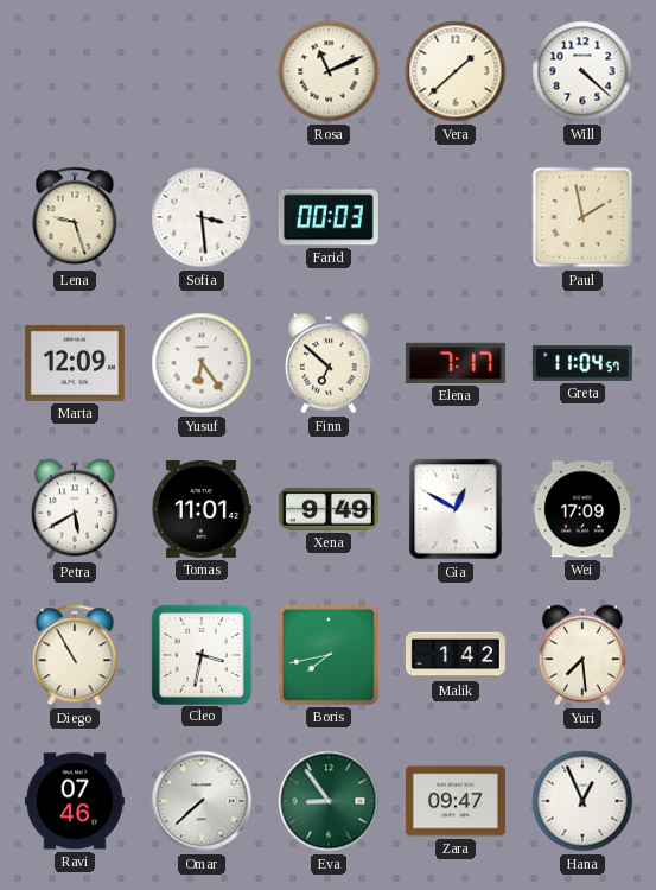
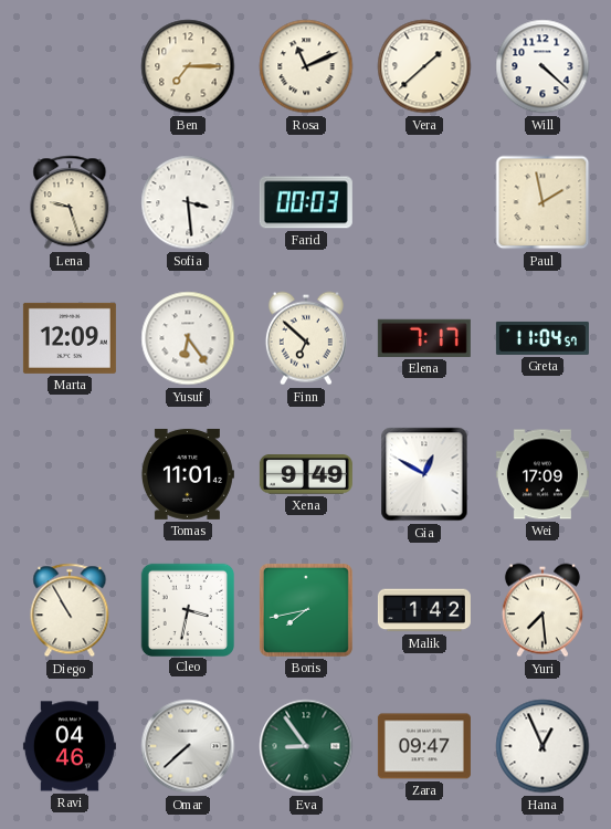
Ben: none -> 7:15
Petra: 5:40 -> none
Ravi: 07:46 -> 04:46
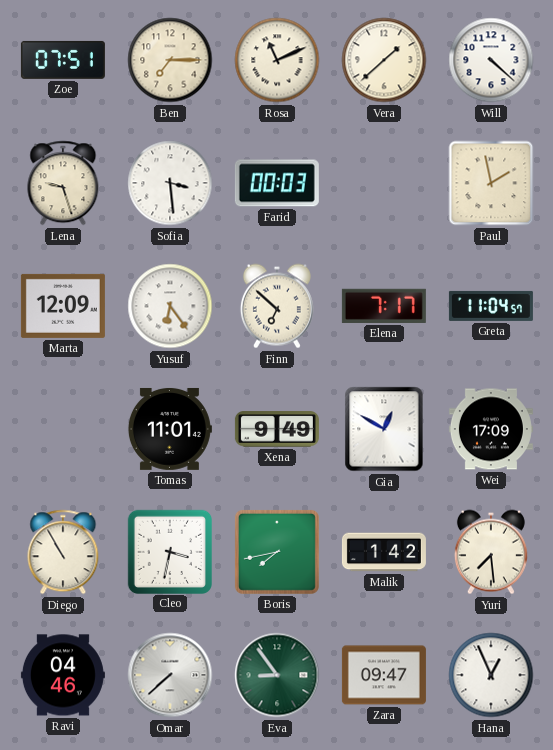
Zoe: none -> 07:51
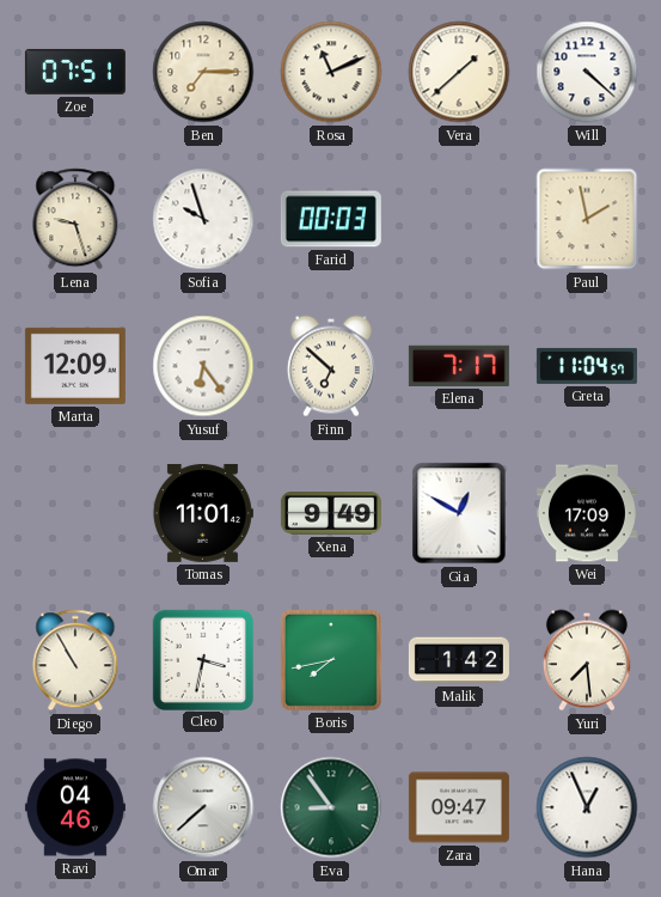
Sofia: 3:29 -> 9:57
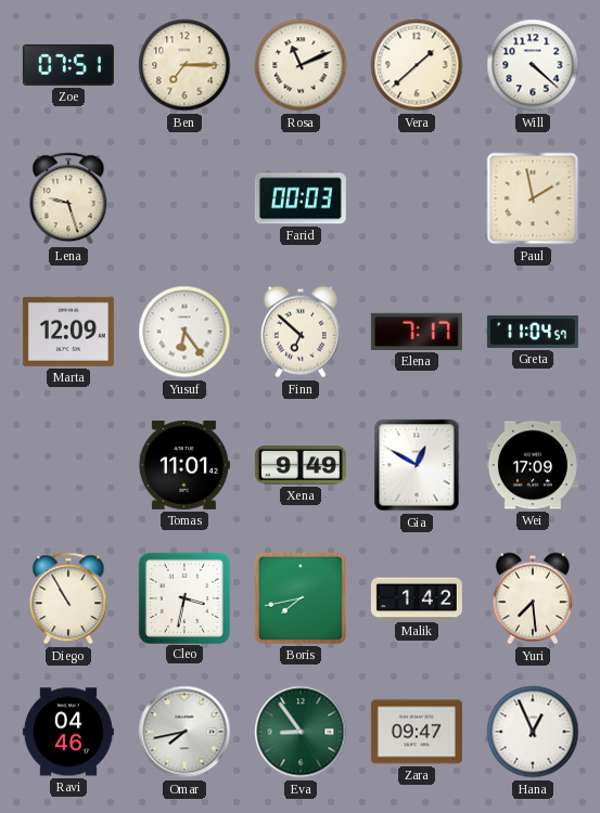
Sofia: 9:57 -> none
Omar: 7:38 -> 7:43
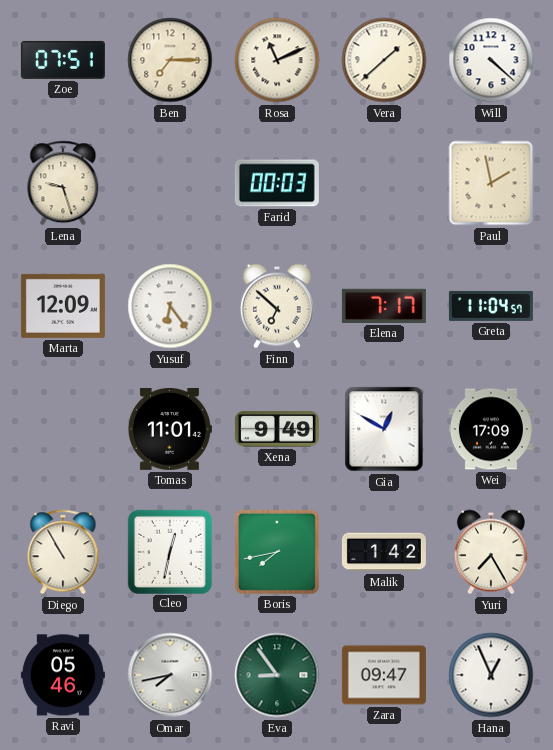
Cleo: 3:32 -> 12:32
Yuri: 7:29 -> 7:25
Ravi: 04:46 -> 05:46
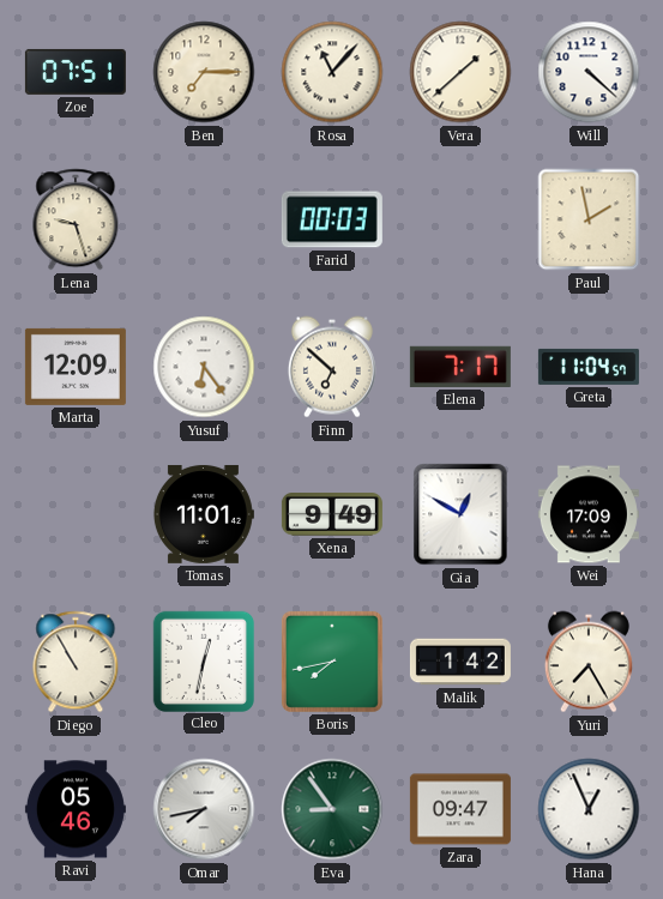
Rosa: 11:11 -> 11:07
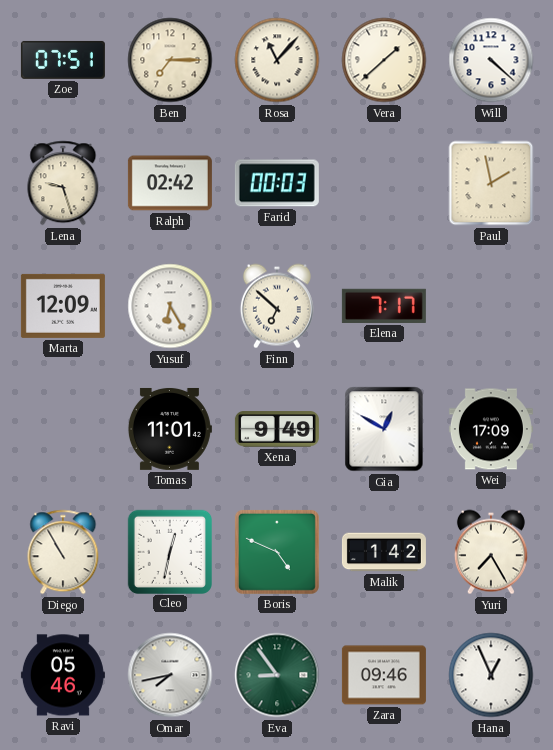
Ralph: none -> 02:42
Yusuf: 6:24 -> 6:25
Greta: 11:04 -> none
Boris: 7:43 -> 4:49
Zara: 09:47 -> 09:46
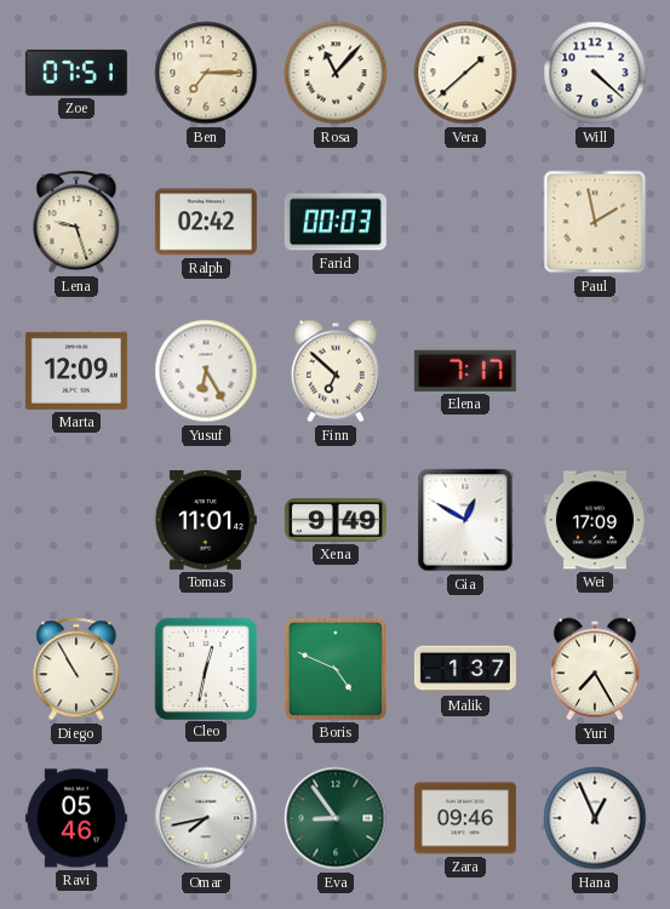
Malik: 1:42 -> 1:37
